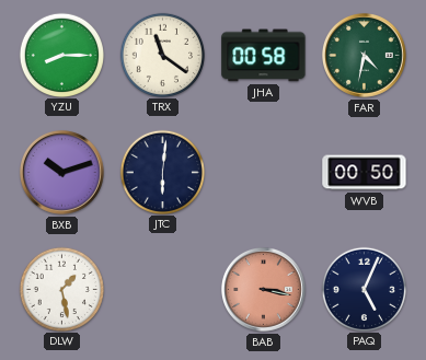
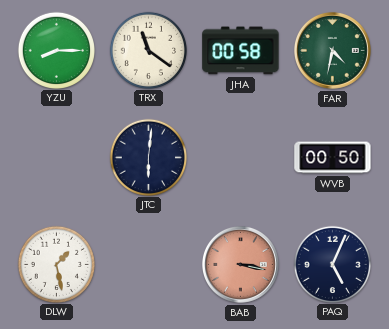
BXB: 10:12 -> none
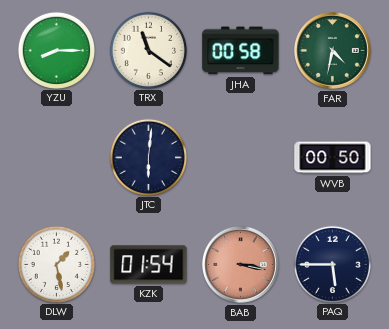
KZK: none -> 01:54
PAQ: 5:04 -> 5:45
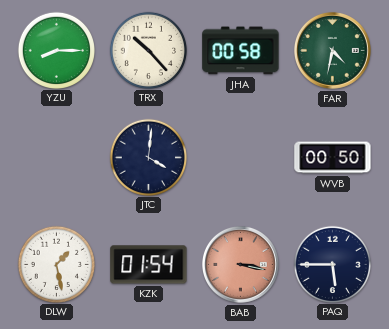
TRX: 11:21 -> 10:23
JTC: 6:01 -> 4:01
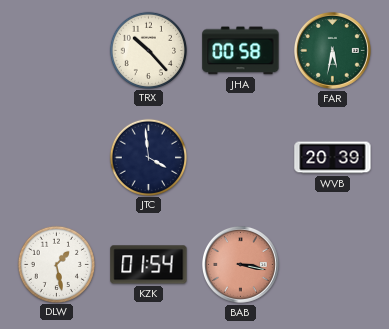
YZU: 8:15 -> none
FAR: 4:32 -> 5:32
JTC: 4:01 -> 3:59
WVB: 00:50 -> 20:39
PAQ: 5:45 -> none
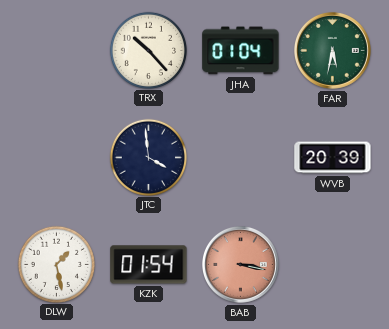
JHA: 00:58 -> 01:04
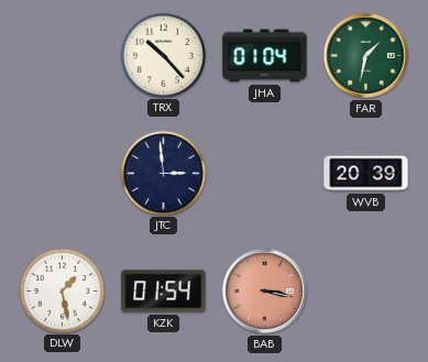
FAR: 5:32 -> 1:32
JTC: 3:59 -> 2:59
